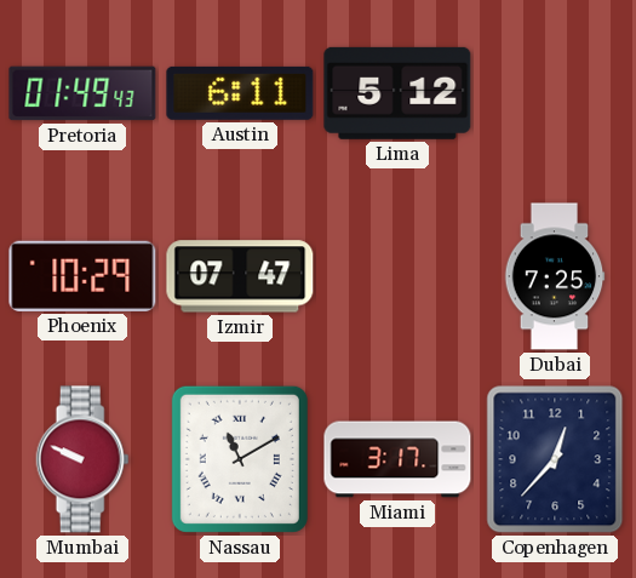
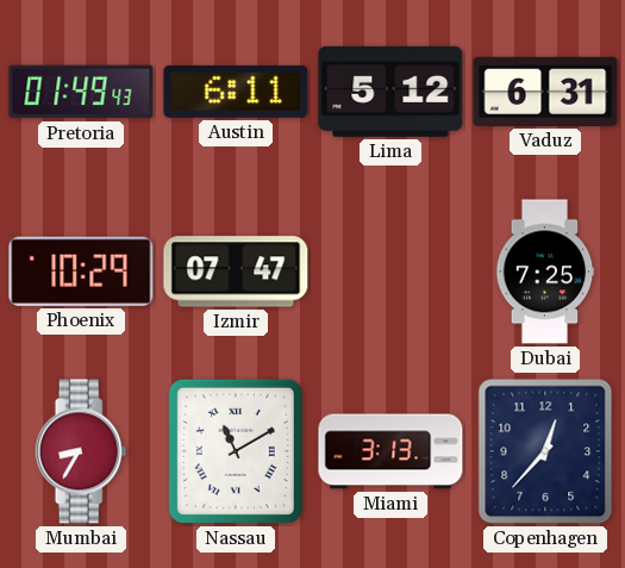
Vaduz: none -> 6:31
Mumbai: 9:49 -> 8:35
Miami: 3:17 -> 3:13
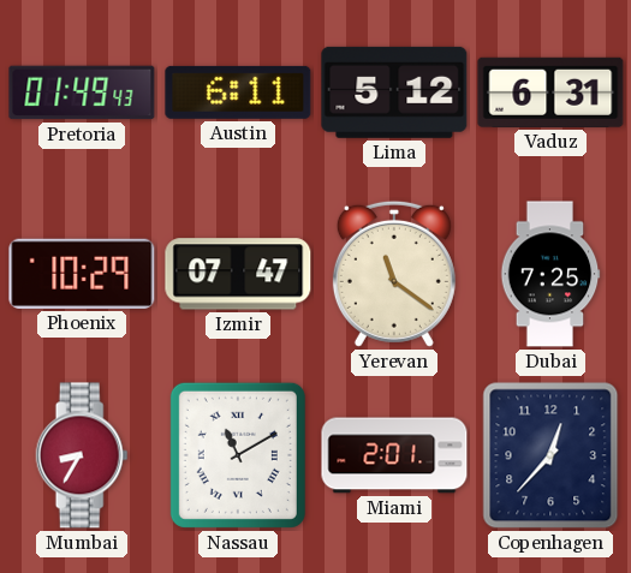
Yerevan: none -> 11:21
Miami: 3:13 -> 2:01
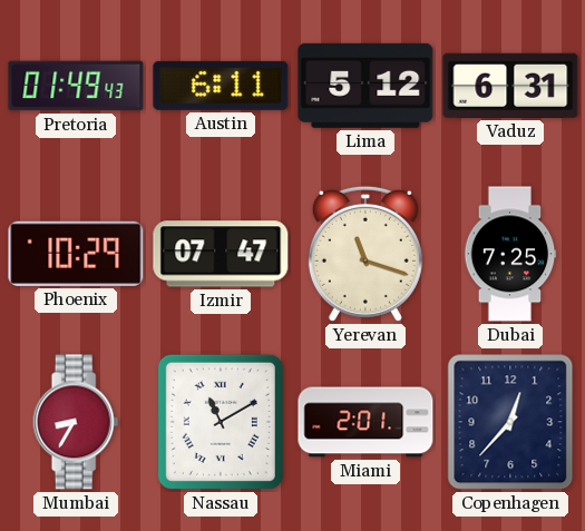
Yerevan: 11:21 -> 11:18
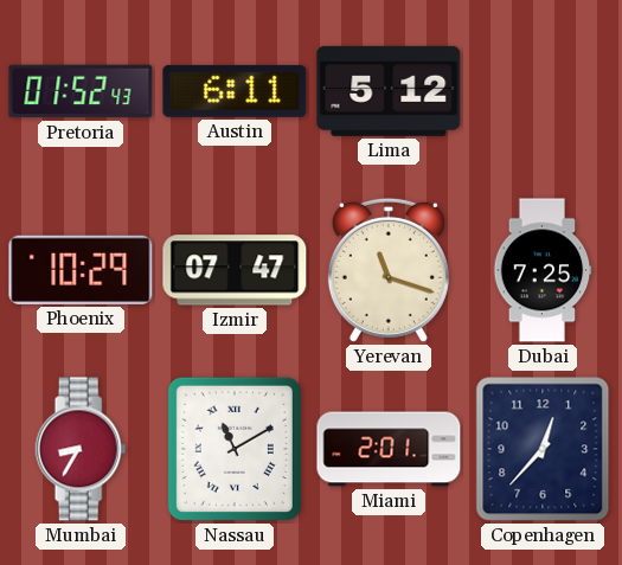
Pretoria: 01:49 -> 01:52
Vaduz: 6:31 -> none
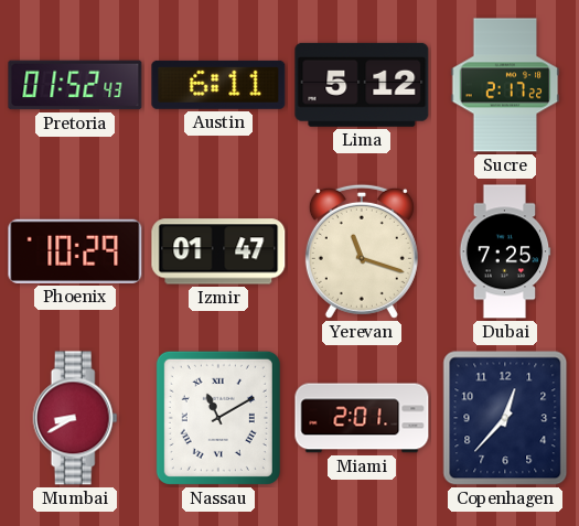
Sucre: none -> 2:17
Izmir: 07:47 -> 01:47
Mumbai: 8:35 -> 8:40
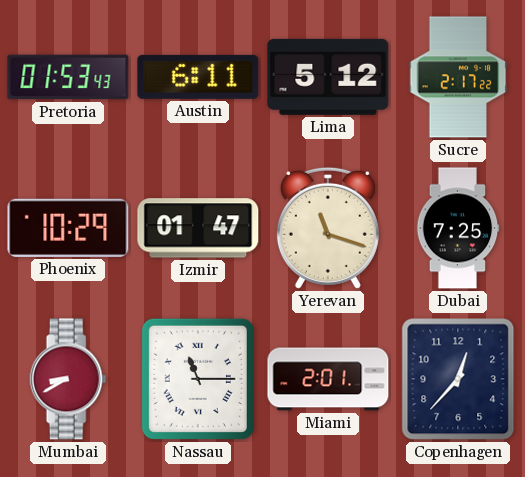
Pretoria: 01:52 -> 01:53
Nassau: 11:10 -> 11:15
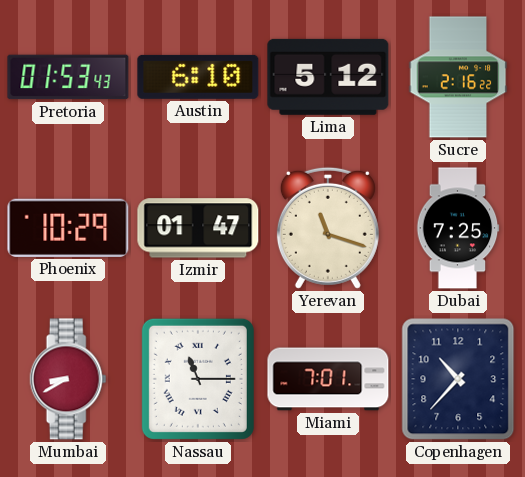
Austin: 6:11 -> 6:10
Sucre: 2:17 -> 2:16
Miami: 2:01 -> 7:01
Copenhagen: 12:37 -> 10:37
